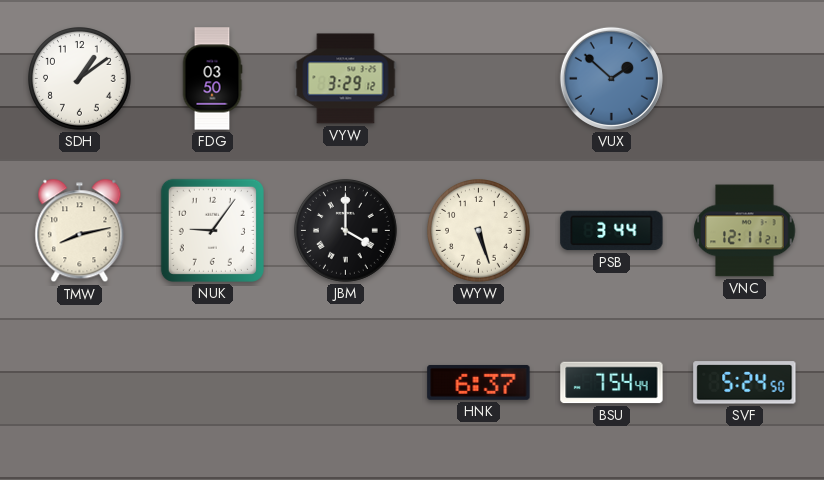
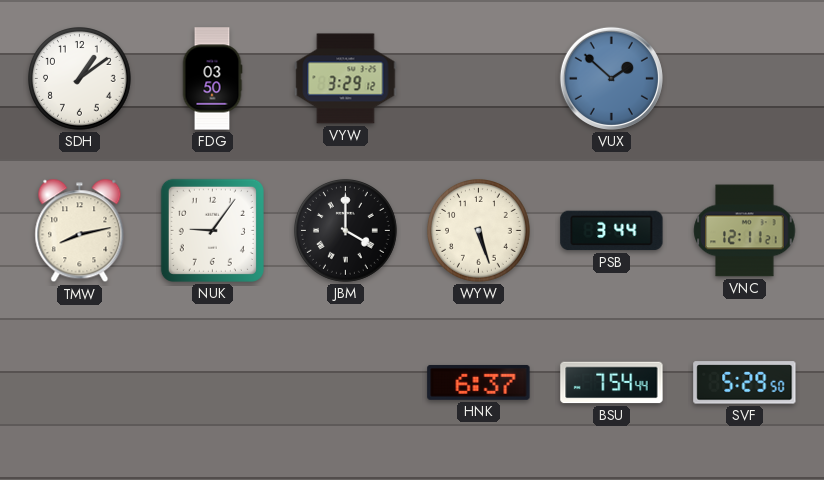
SVF: 5:24 -> 5:29
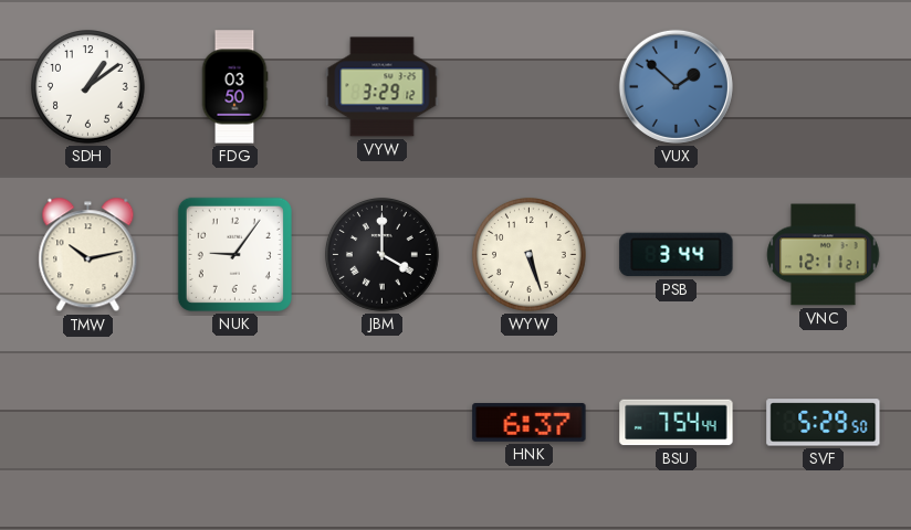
TMW: 8:13 -> 10:13
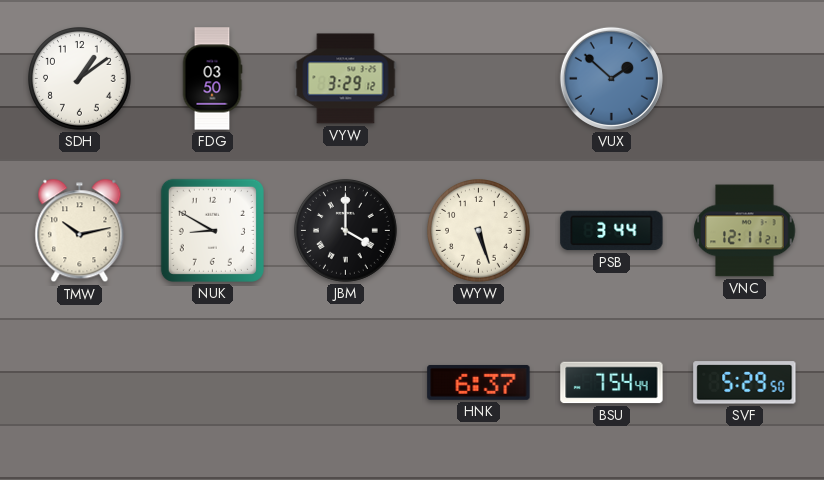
NUK: 9:06 -> 8:50
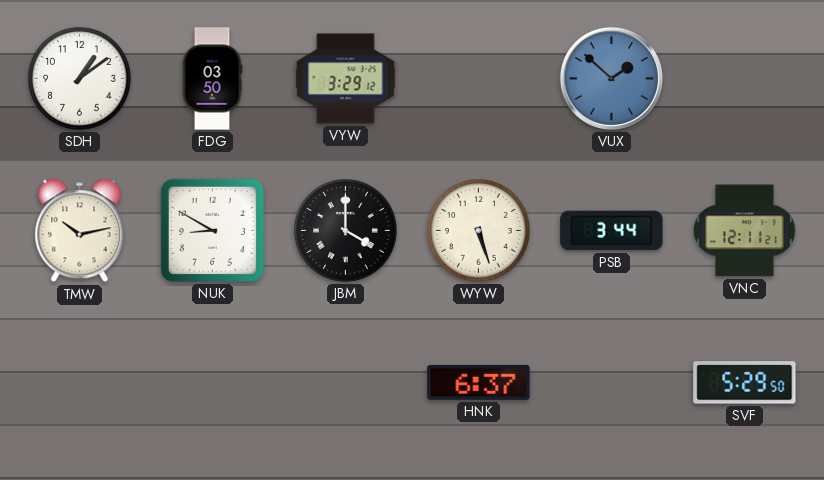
BSU: 7:54 -> none
